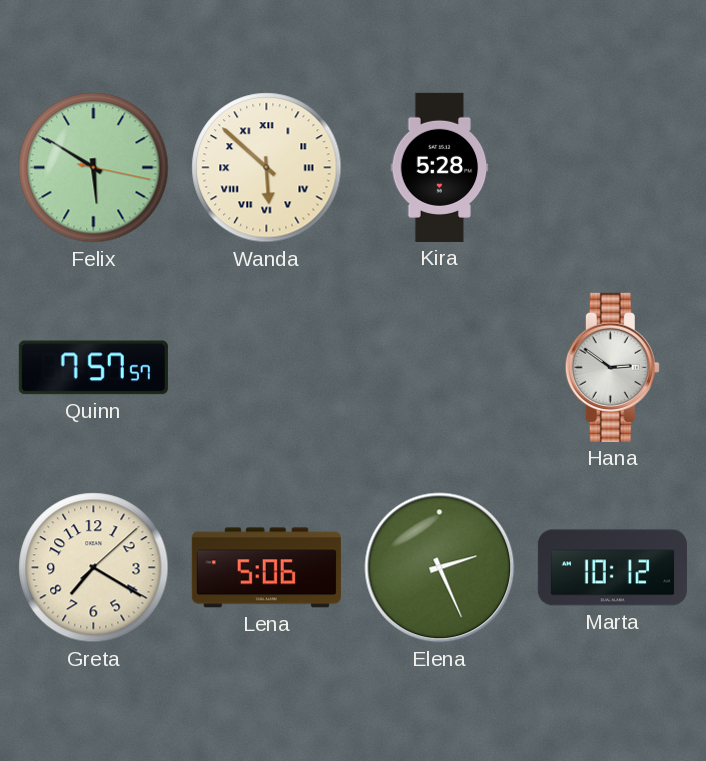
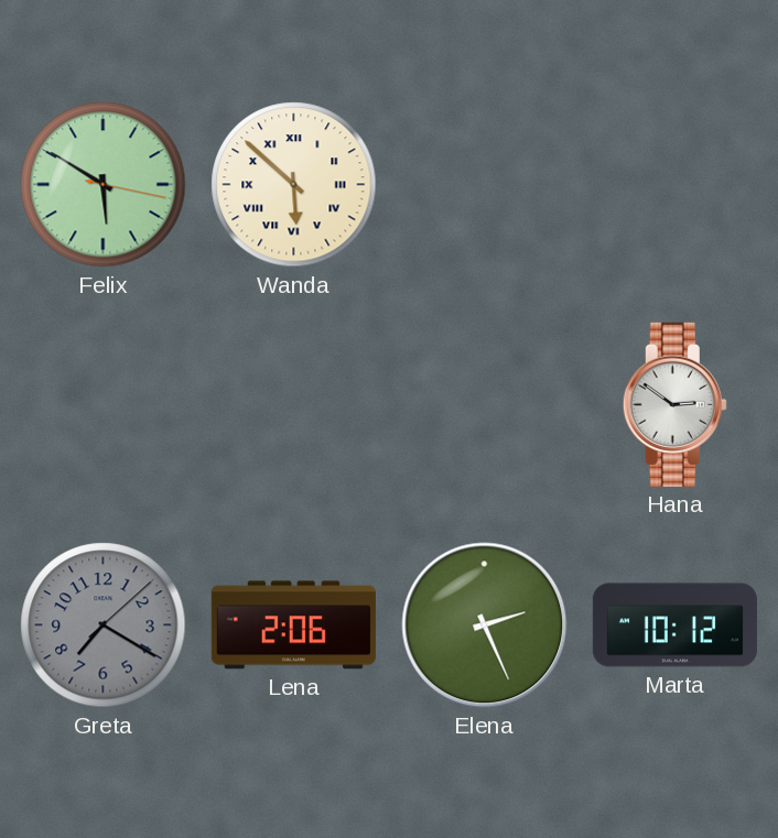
Kira: 5:28 -> none
Quinn: 7:57 -> none
Greta dial: cream -> grey
Lena: 5:06 -> 2:06
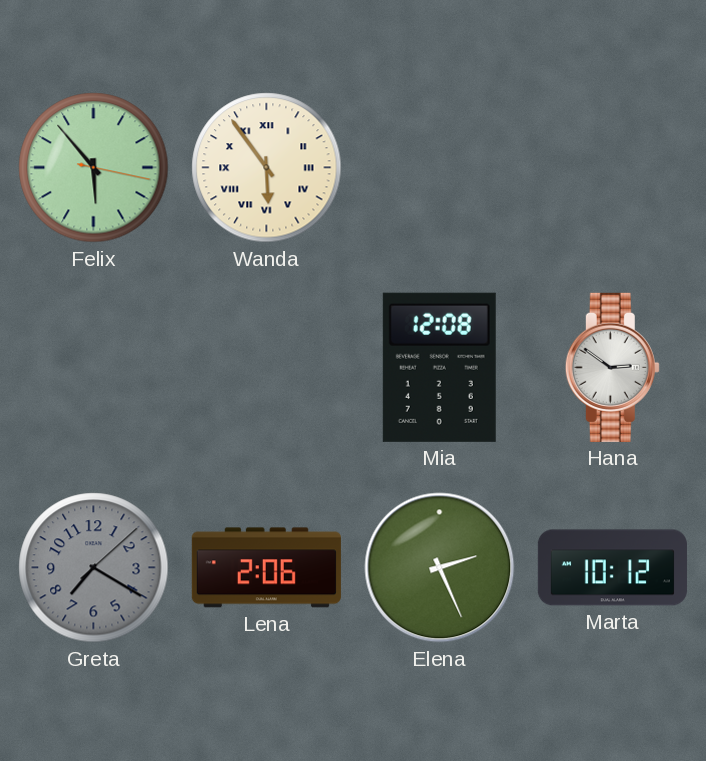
Felix: 5:50 -> 5:53
Wanda: 5:52 -> 5:54
Mia: none -> 12:08
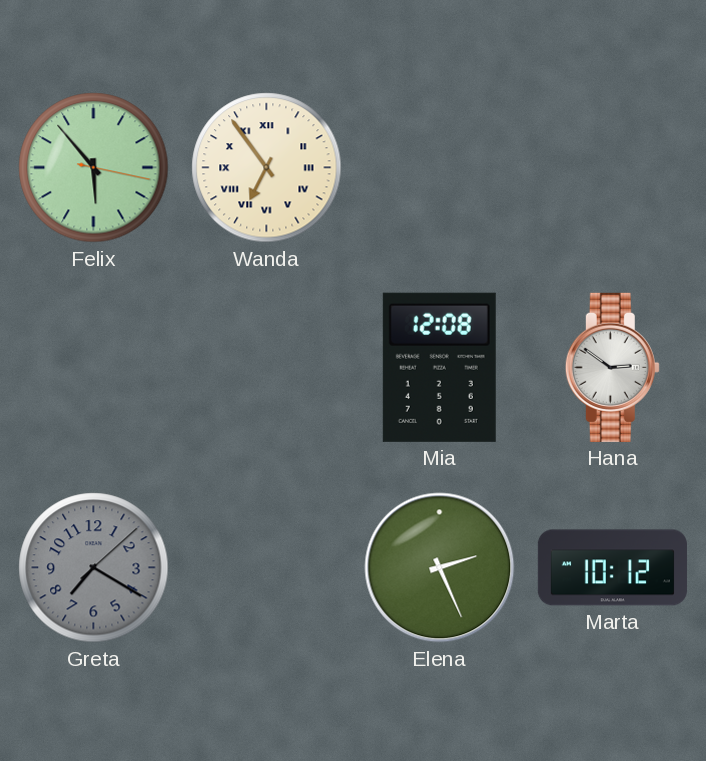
Wanda: 5:54 -> 6:54
Lena: 2:06 -> none
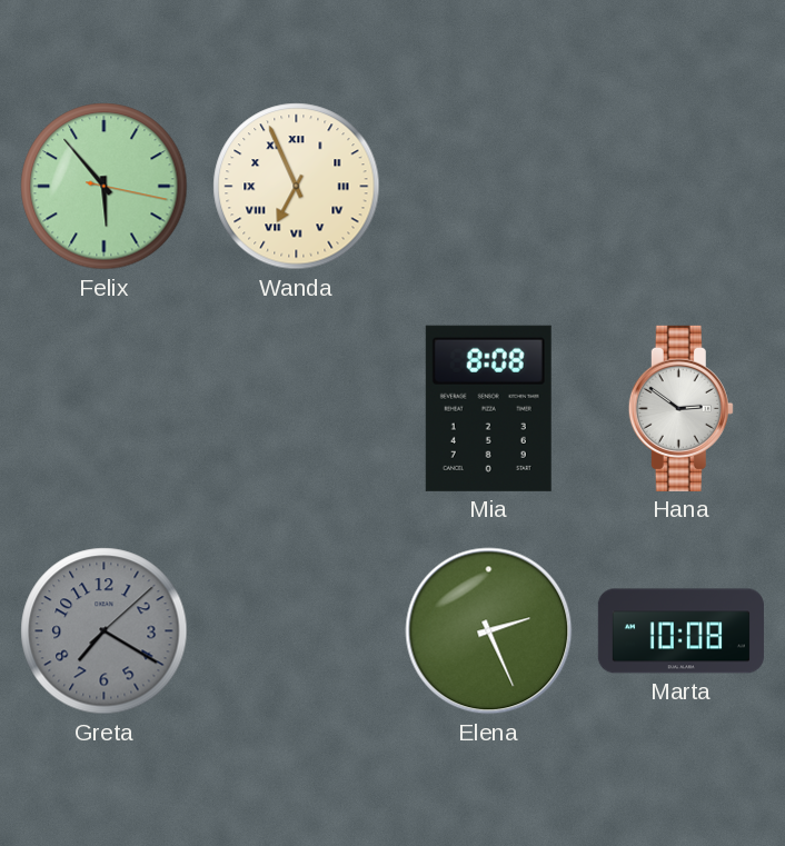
Wanda: 6:54 -> 6:56
Mia: 12:08 -> 8:08
Marta: 10:12 -> 10:08
